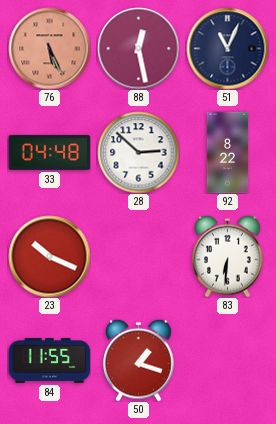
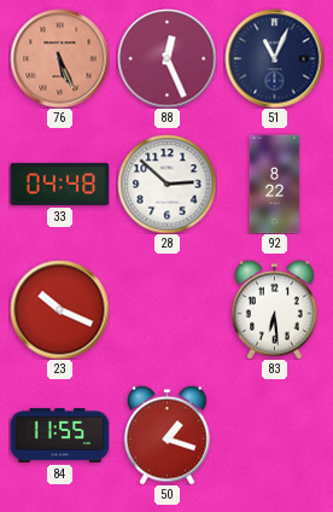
88: 12:28 -> 12:26
83: 6:31 -> 6:29
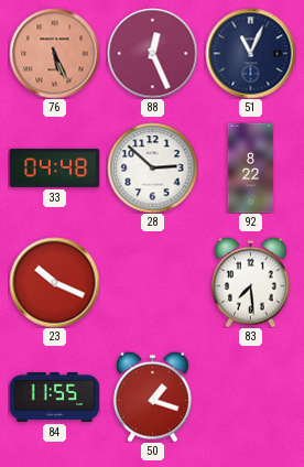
83: 6:29 -> 7:29
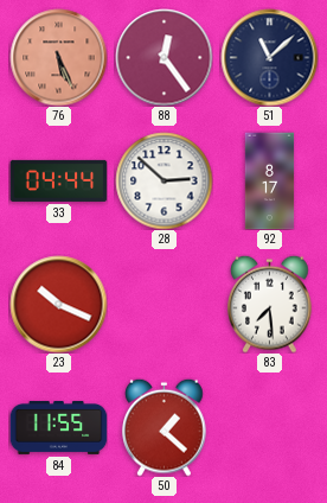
88: 12:26 -> 12:24
51: 11:04 -> 11:08
33: 04:48 -> 04:44
92: 8:22 -> 8:17
50: 1:18 -> 1:22
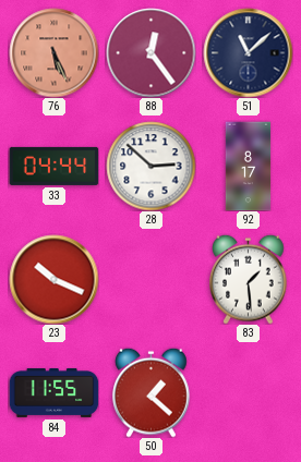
83: 7:29 -> 1:29
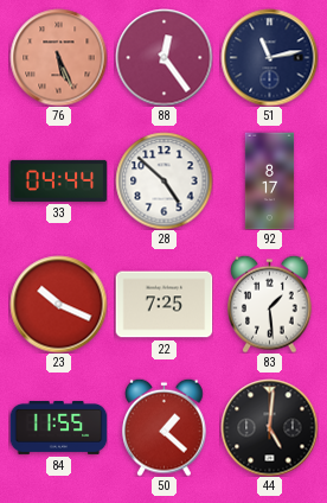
51: 11:08 -> 11:13
28: 2:52 -> 4:52
22: none -> 7:25
44: none -> 5:01
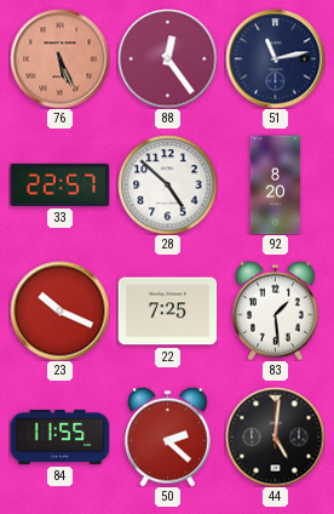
33: 04:44 -> 22:57
92: 8:17 -> 8:20
50: 1:22 -> 2:22
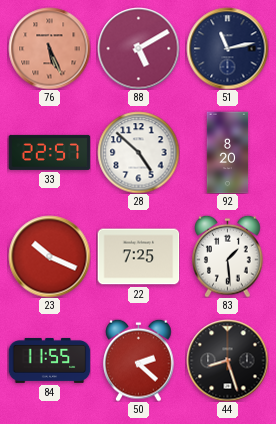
88: 12:24 -> 5:10
44: 5:01 -> 8:27
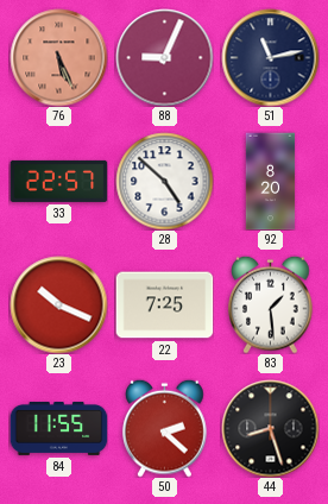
88: 5:10 -> 9:04
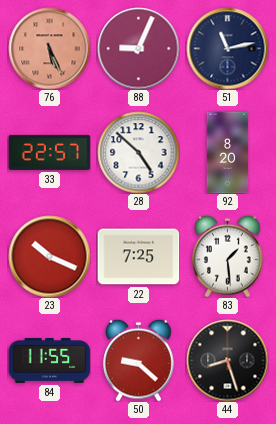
50: 2:22 -> 9:22
